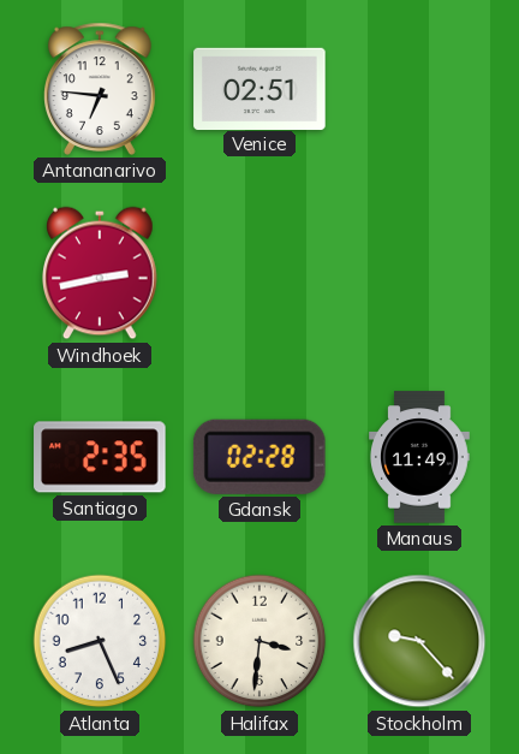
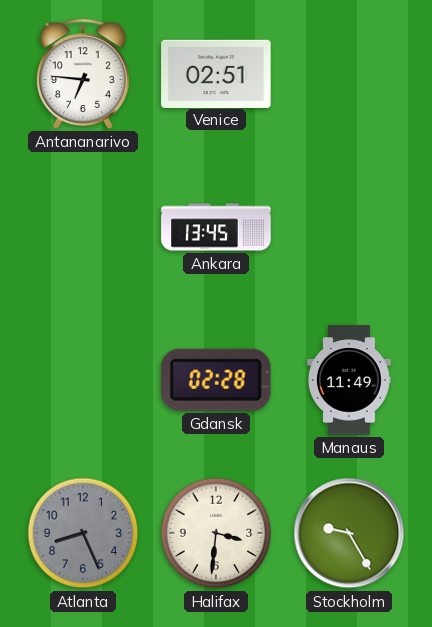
Windhoek: 2:43 -> none
Ankara: none -> 13:45
Santiago: 2:35 -> none
Atlanta dial: white -> grey
Stockholm: 9:23 -> 9:25
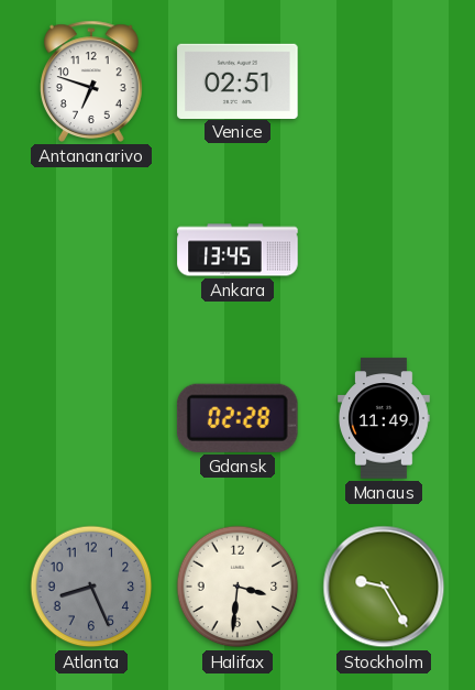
Antananarivo: 6:46 -> 6:48
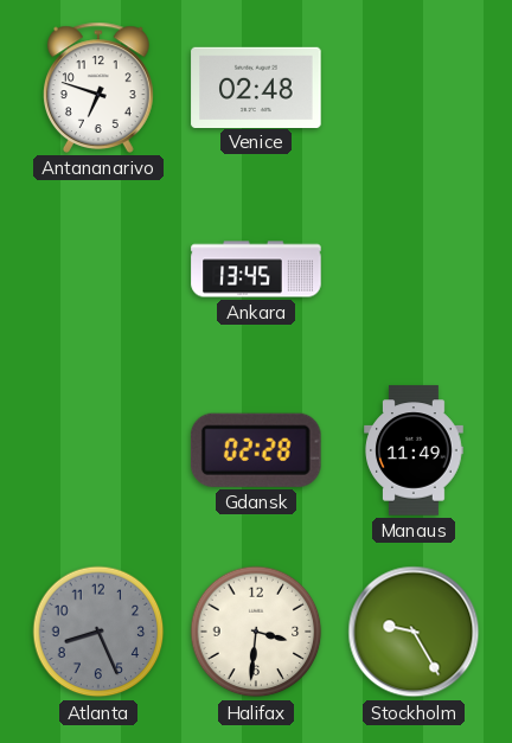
Venice: 02:51 -> 02:48
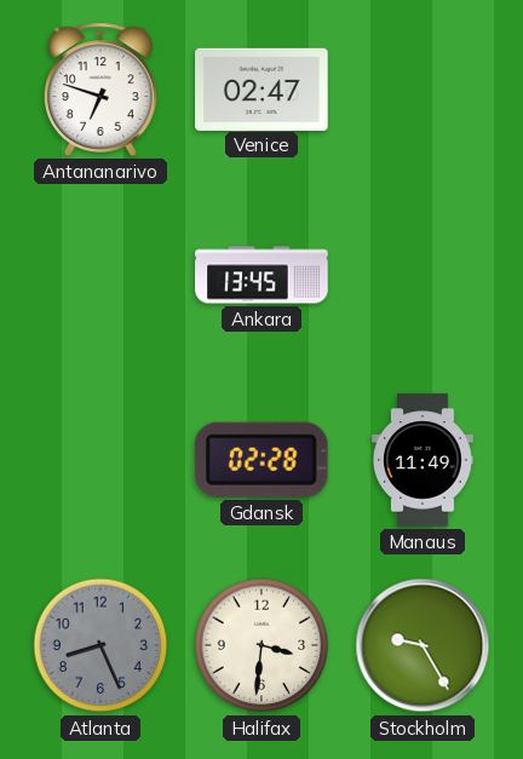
Venice: 02:48 -> 02:47
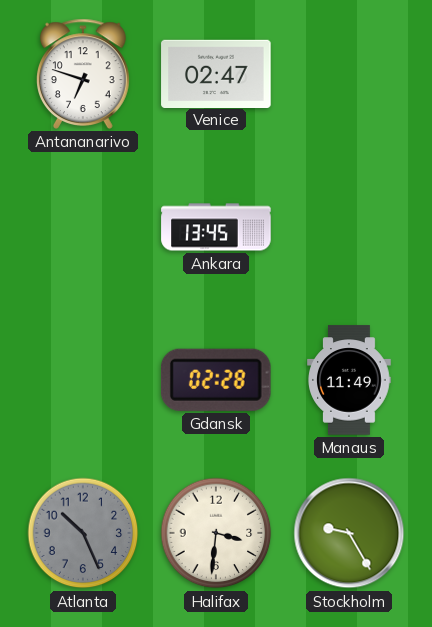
Atlanta: 8:26 -> 10:26
